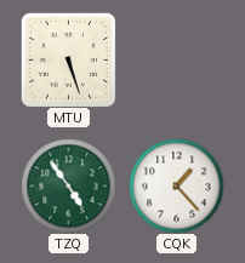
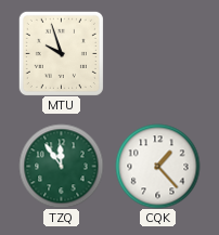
MTU: 5:27 -> 9:57
TZQ: 4:54 -> 11:54
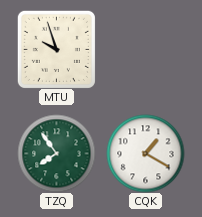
TZQ: 11:54 -> 7:54
CQK: 1:23 -> 1:20
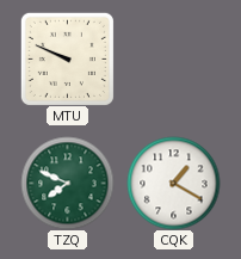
MTU: 9:57 -> 9:49
TZQ: 7:54 -> 7:49
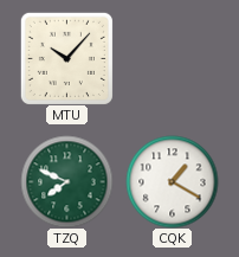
MTU: 9:49 -> 10:07
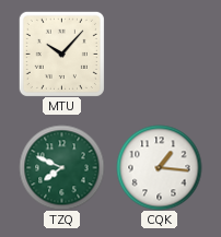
CQK: 1:20 -> 1:16
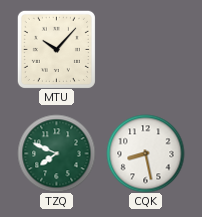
CQK: 1:16 -> 8:28
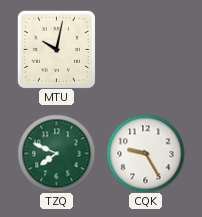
MTU: 10:07 -> 10:02
CQK: 8:28 -> 9:25
